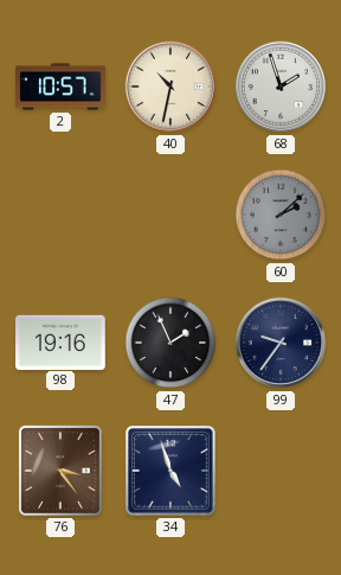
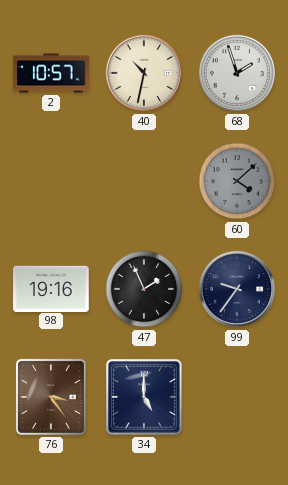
60: 2:08 -> 4:08
34: 4:57 -> 5:00
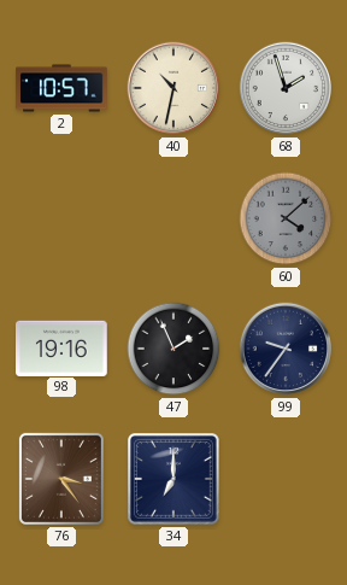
34: 5:00 -> 7:00
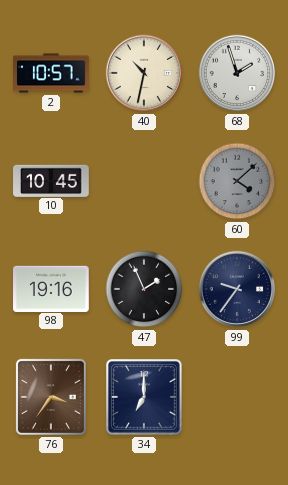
10: none -> 10:45
76: 3:24 -> 3:36
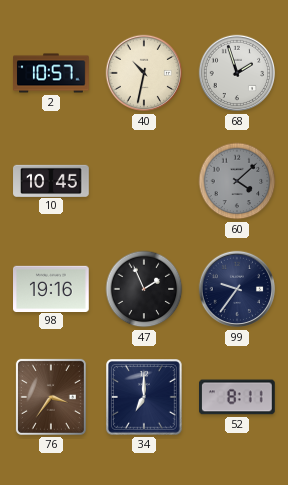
52: none -> 8:11
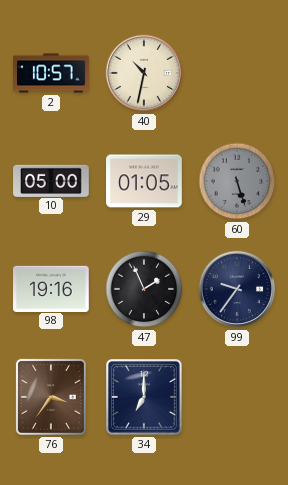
68: 1:57 -> none
10: 10:45 -> 05:00
29: none -> 01:05
60: 4:08 -> 5:27
52: 8:11 -> none
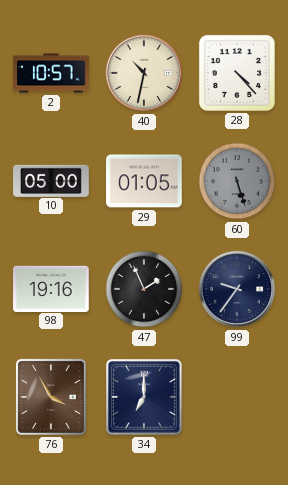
28: none -> 4:23
76: 3:36 -> 3:55
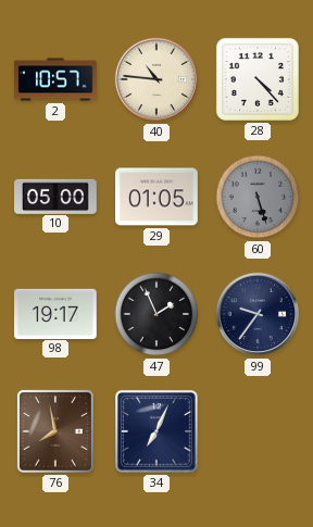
40: 10:32 -> 10:46
98: 19:16 -> 19:17
76: 3:55 -> 7:58
34: 7:00 -> 7:04
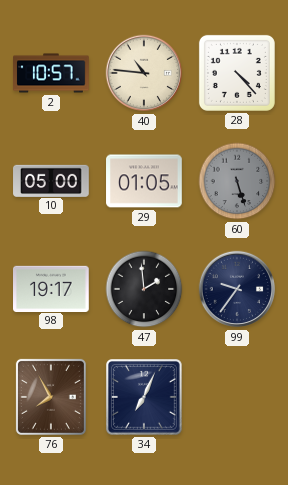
47: 1:56 -> 1:59
76: 7:58 -> 7:55
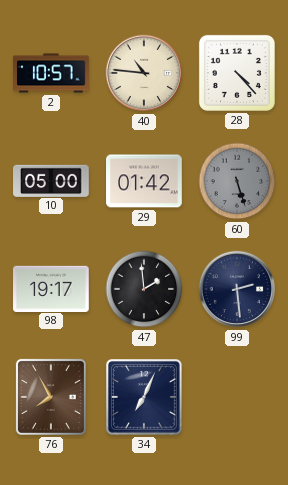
29: 01:05 -> 01:42
99: 9:36 -> 2:29
